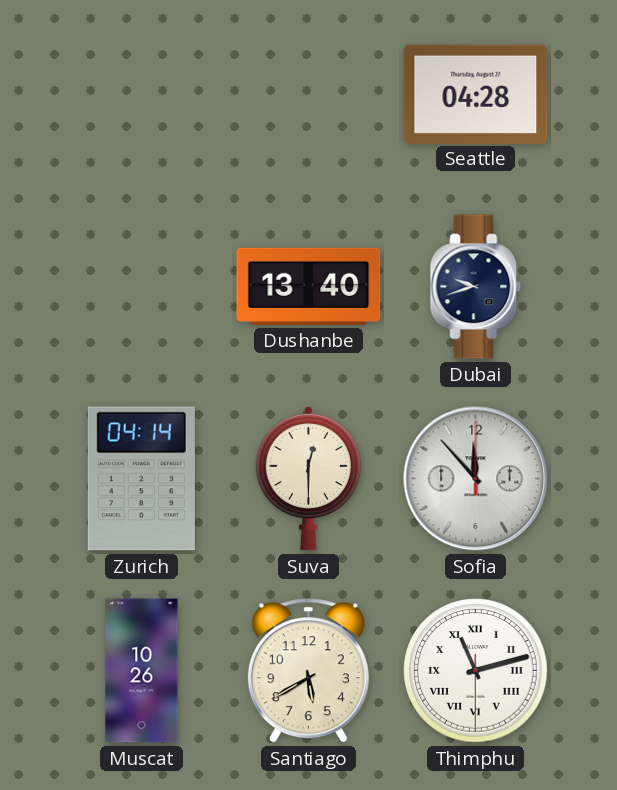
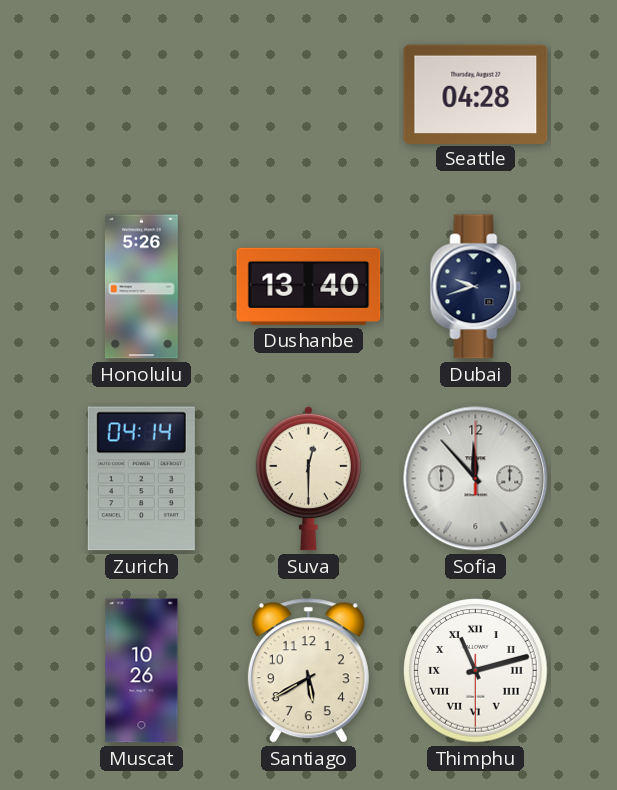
Honolulu: none -> 5:26
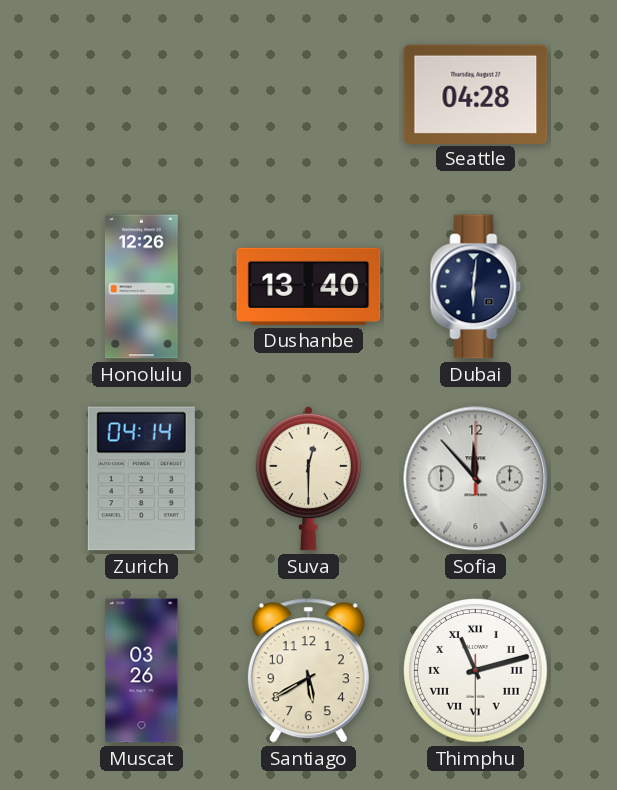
Honolulu: 5:26 -> 12:26
Dubai: 9:42 -> 6:01
Muscat: 10:26 -> 03:26
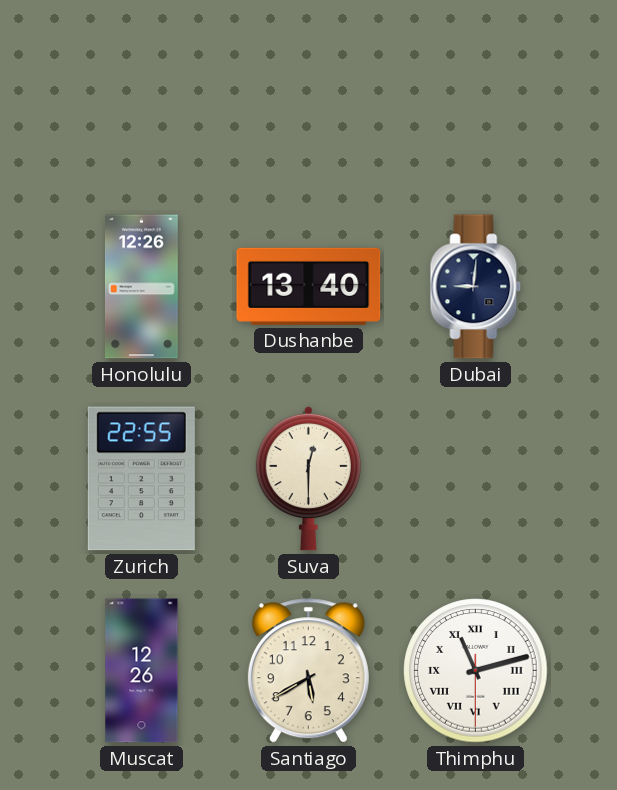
Seattle: 04:28 -> none
Dubai: 6:01 -> 9:01
Zurich: 04:14 -> 22:55
Sofia: 11:53 -> none
Muscat: 03:26 -> 12:26
